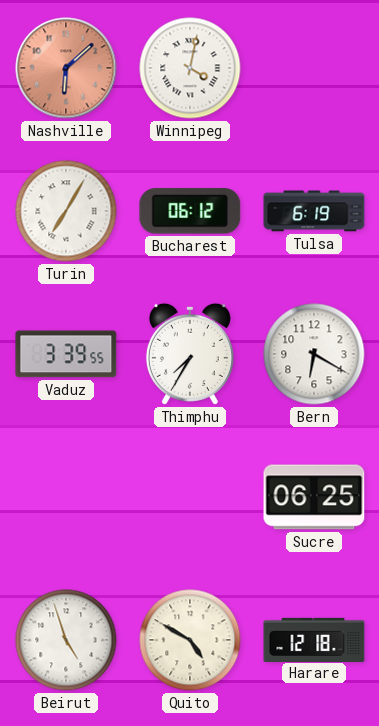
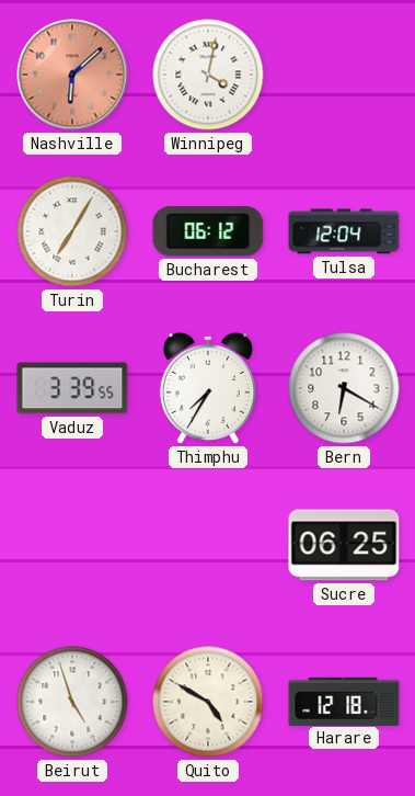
Tulsa: 6:19 -> 12:04
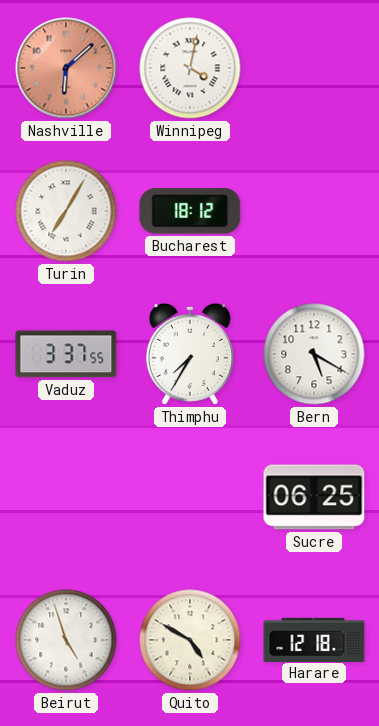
Bucharest: 06:12 -> 18:12
Tulsa: 12:04 -> none
Vaduz: 3:39 -> 3:37
Bern: 6:20 -> 5:20
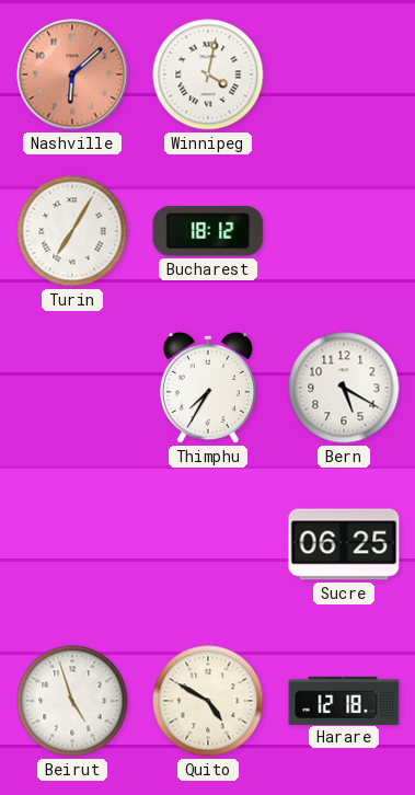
Vaduz: 3:37 -> none
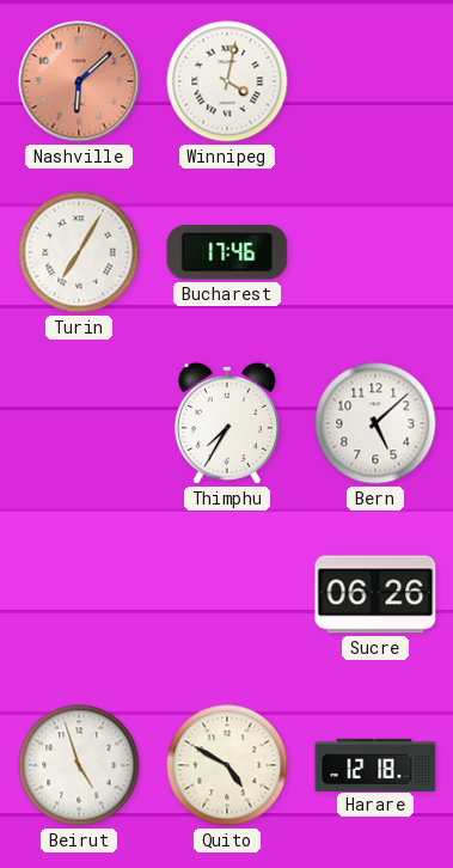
Bucharest: 18:12 -> 17:46
Bern: 5:20 -> 5:08
Sucre: 06:25 -> 06:26
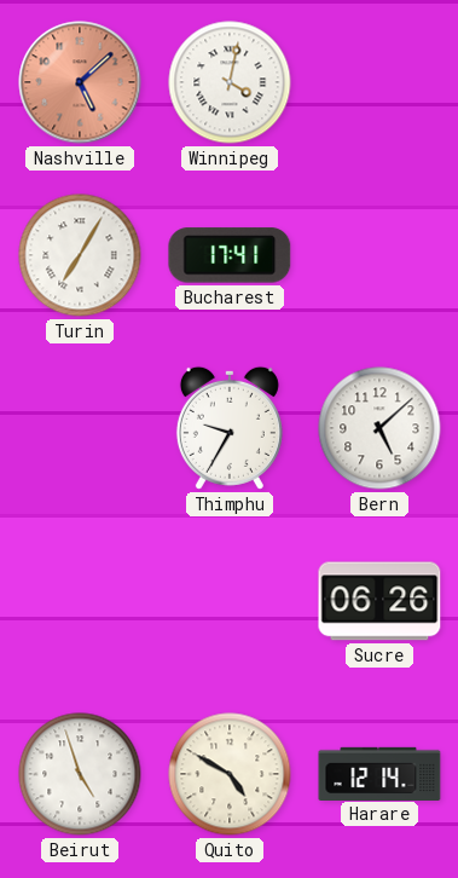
Nashville: 6:08 -> 5:08
Bucharest: 17:46 -> 17:41
Thimphu: 7:35 -> 9:35
Harare: 12:18 -> 12:14
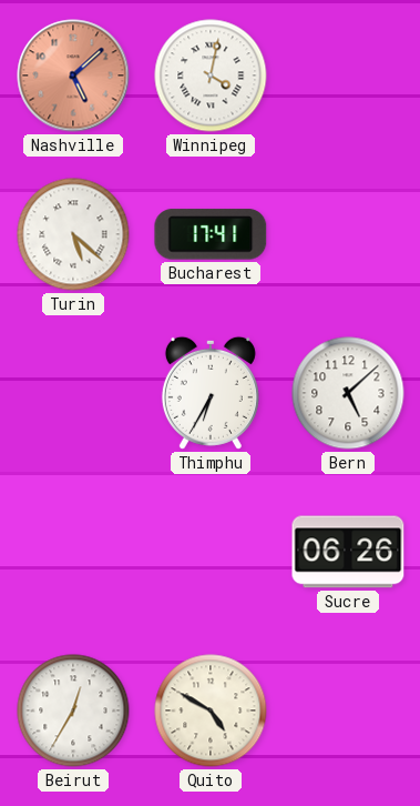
Turin: 7:05 -> 5:22
Thimphu: 9:35 -> 6:35
Beirut: 4:57 -> 12:35
Harare: 12:14 -> none
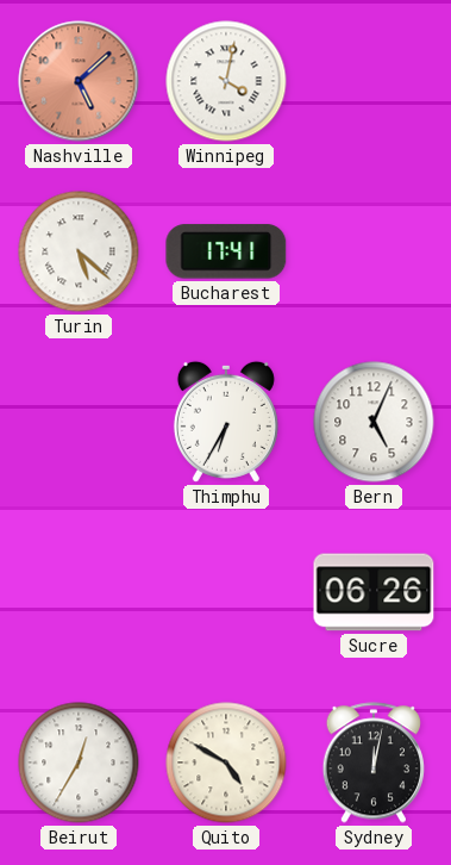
Bern: 5:08 -> 5:04
Sydney: none -> 12:02
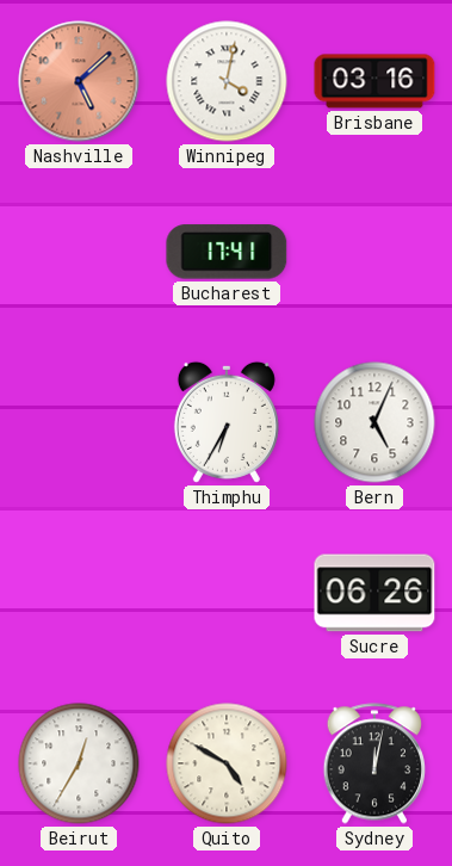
Brisbane: none -> 03:16
Turin: 5:22 -> none
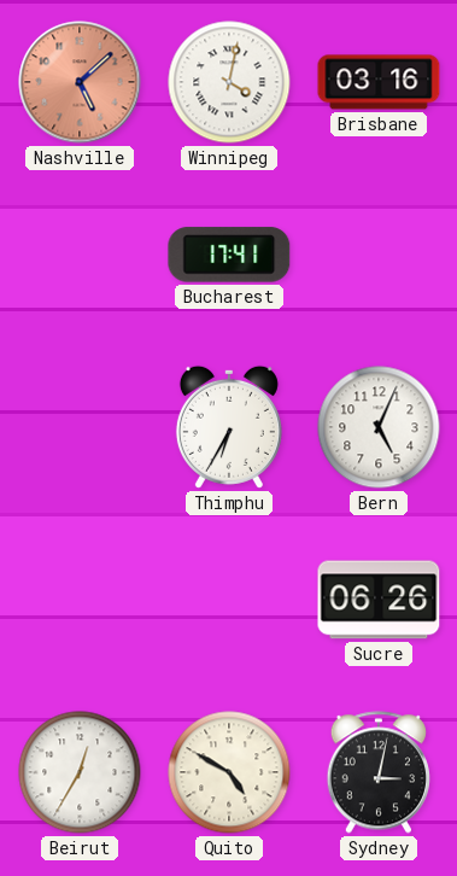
Sydney: 12:02 -> 3:02
